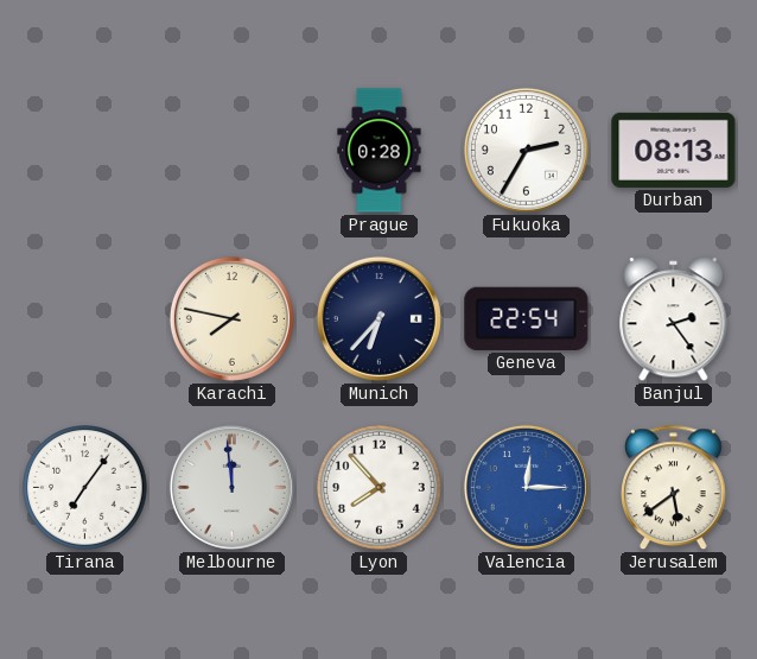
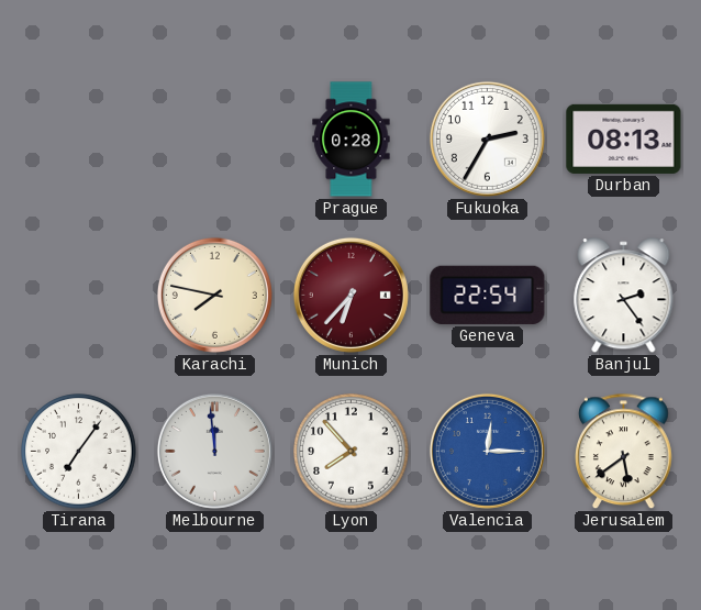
Munich dial: navy -> burgundy
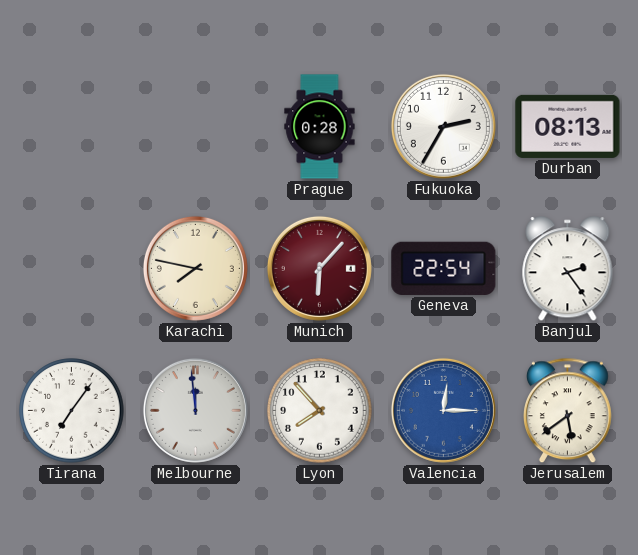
Munich: 6:37 -> 6:07
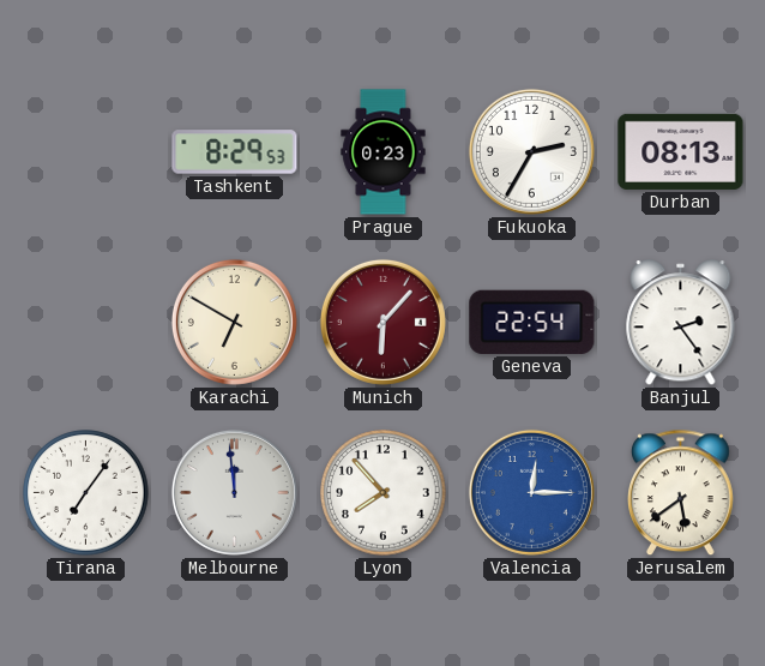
Tashkent: none -> 8:29
Prague: 0:28 -> 0:23
Karachi: 7:47 -> 6:50
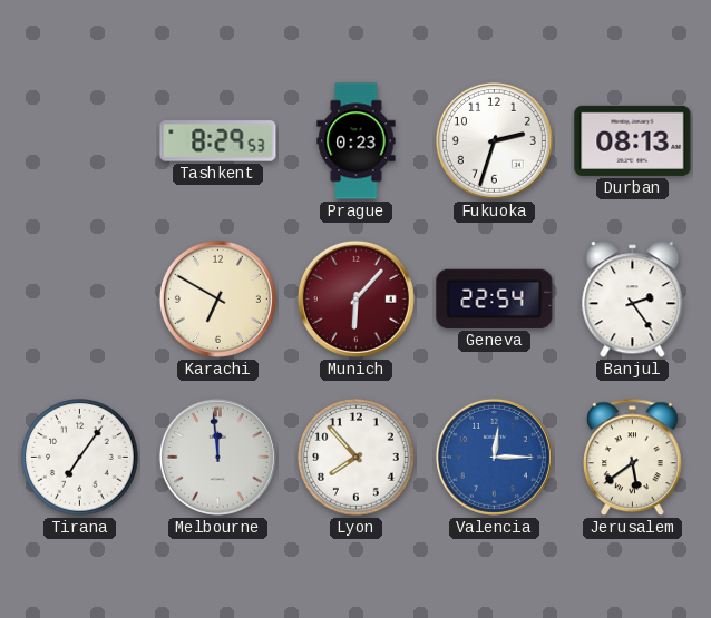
Fukuoka: 2:35 -> 2:33
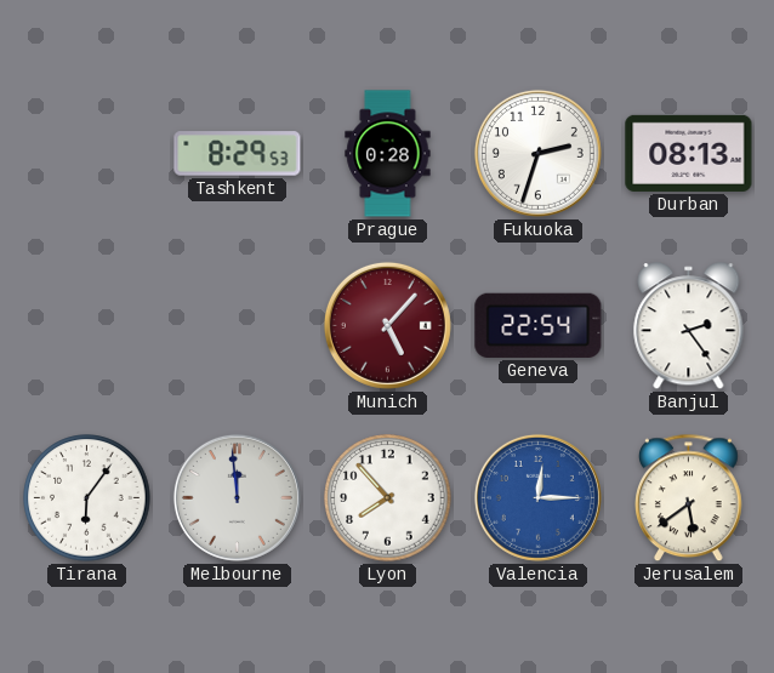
Prague: 0:23 -> 0:28
Karachi: 6:50 -> none
Munich: 6:07 -> 5:07
Tirana: 7:06 -> 6:06
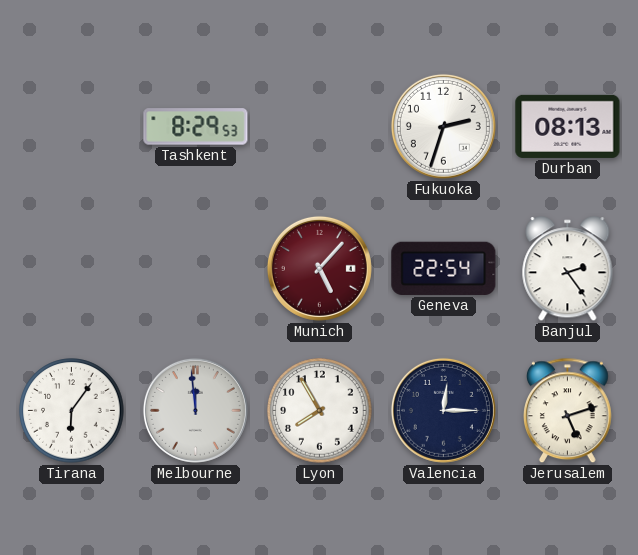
Prague: 0:28 -> none
Lyon: 7:53 -> 7:55
Valencia dial: blue -> navy
Jerusalem: 5:39 -> 5:12
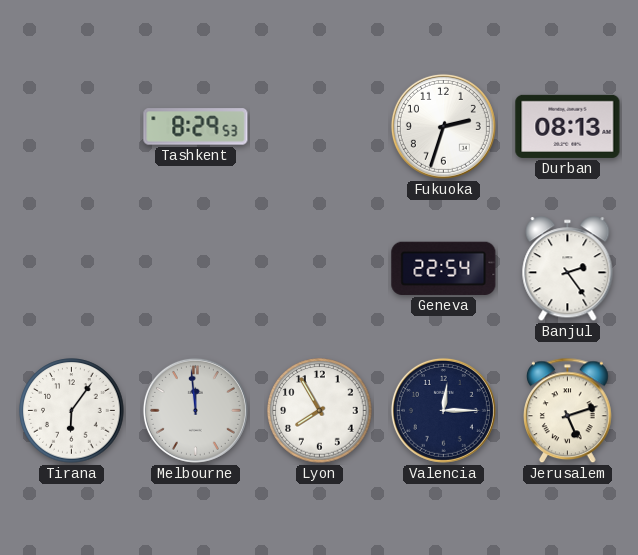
Munich: 5:07 -> none
